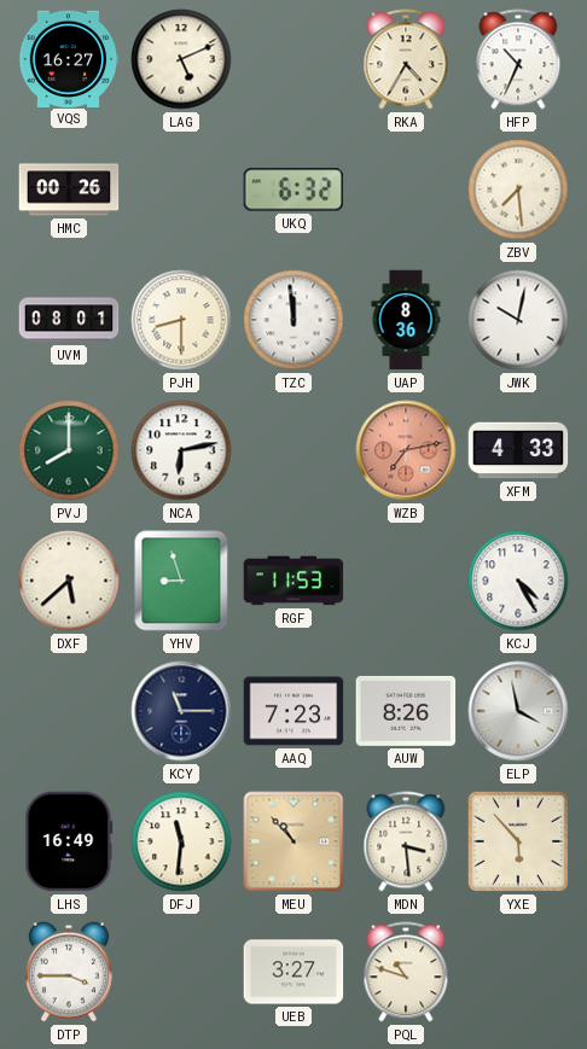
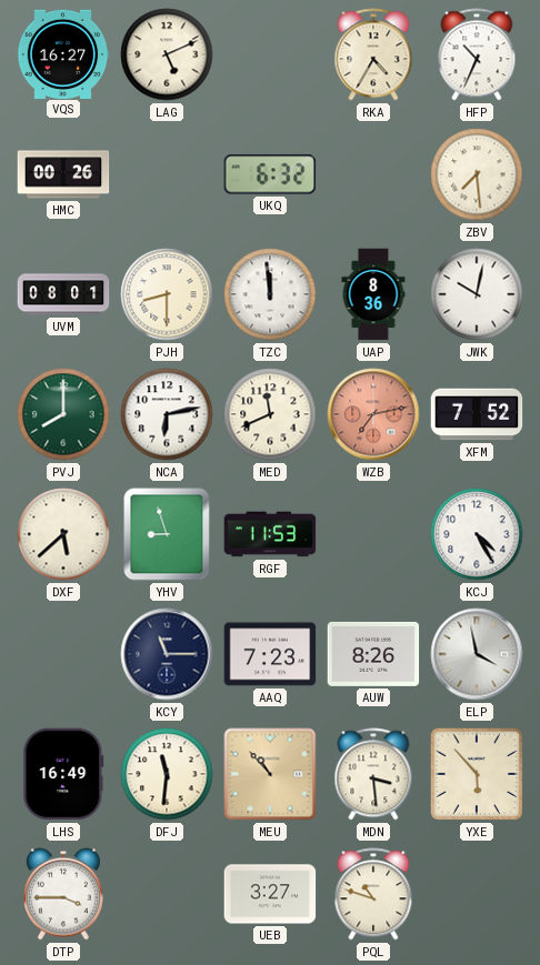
MED: none -> 11:41
XFM: 4:33 -> 7:52
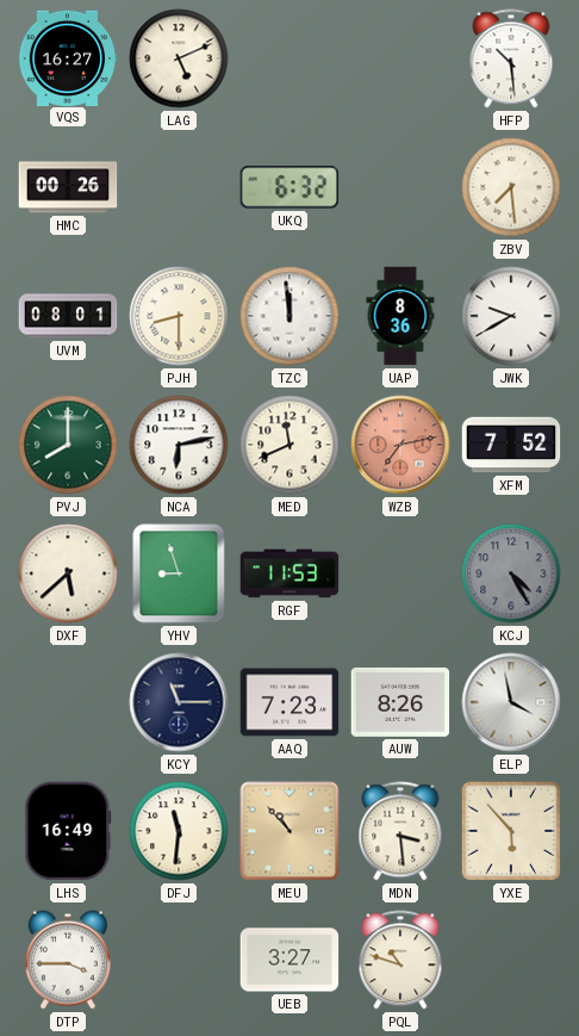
RKA: 4:35 -> none
HFP: 10:34 -> 10:29
JWK: 10:02 -> 9:40
KCJ dial: white -> grey
